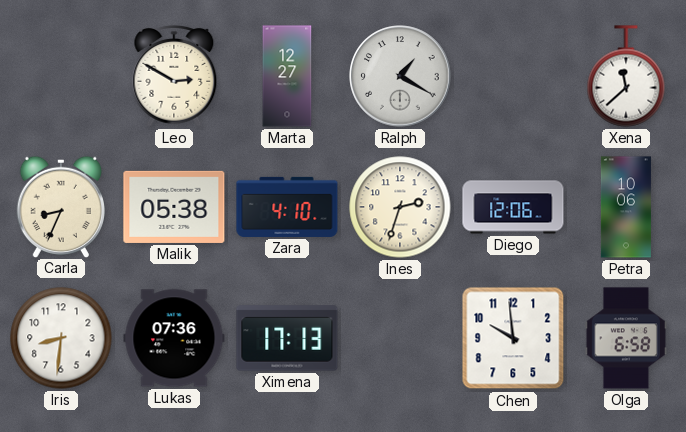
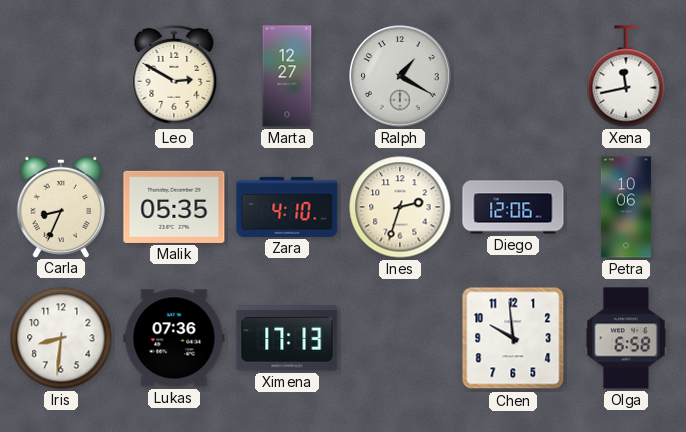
Xena: 11:38 -> 11:43
Malik: 05:38 -> 05:35
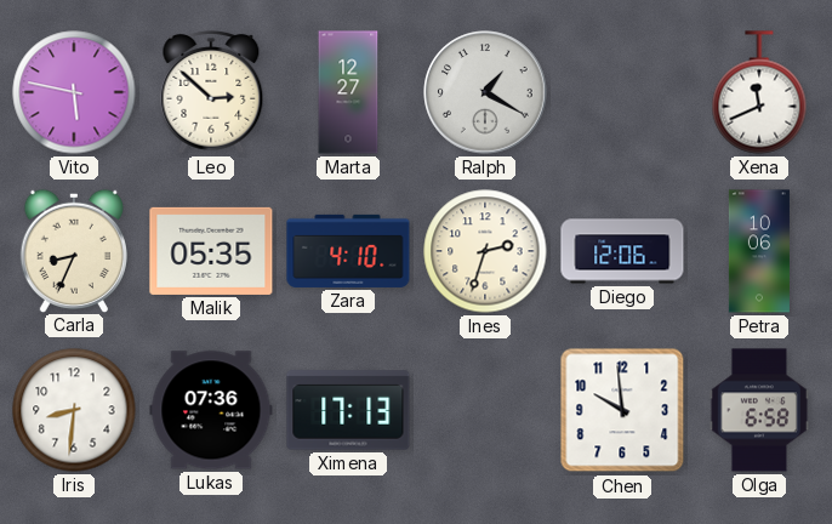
Vito: none -> 5:47
Leo: 2:50 -> 2:52
Xena: 11:43 -> 11:41
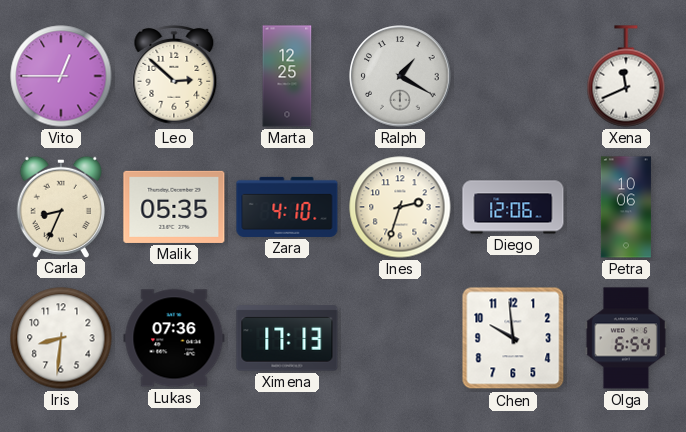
Vito: 5:47 -> 12:45
Marta: 12:27 -> 12:25
Olga: 6:58 -> 6:54
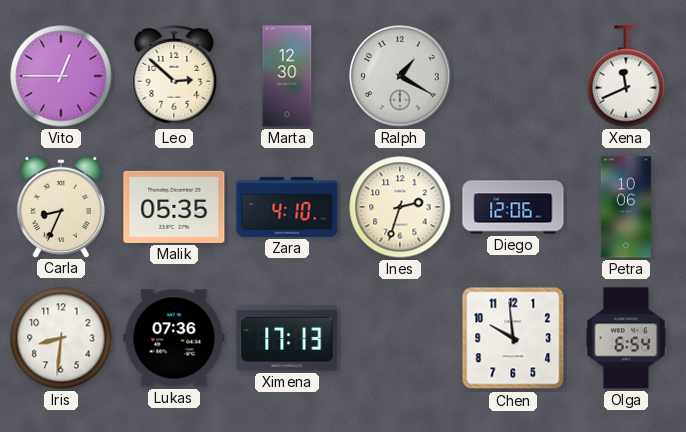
Marta: 12:25 -> 12:30
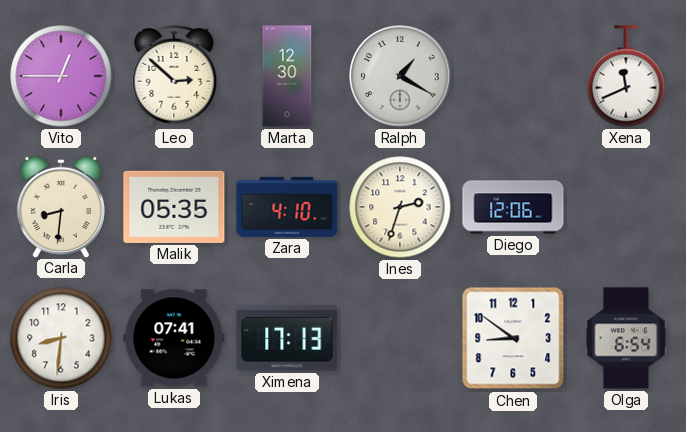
Carla: 8:34 -> 8:31
Petra: 10:06 -> none
Lukas: 07:36 -> 07:41
Chen: 9:59 -> 8:51
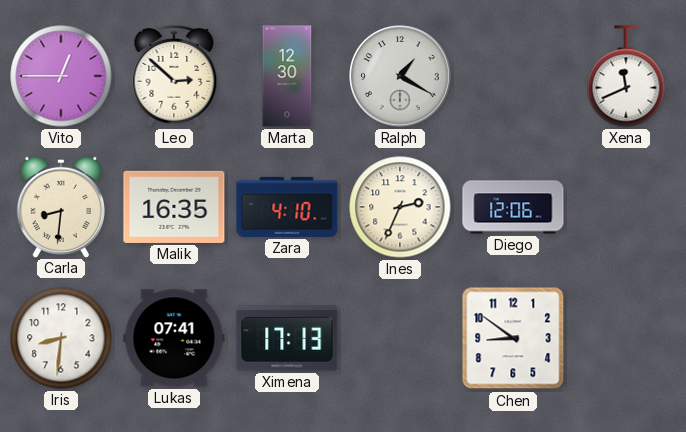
Malik: 05:35 -> 16:35
Ines: 2:33 -> 2:34
Olga: 6:54 -> none
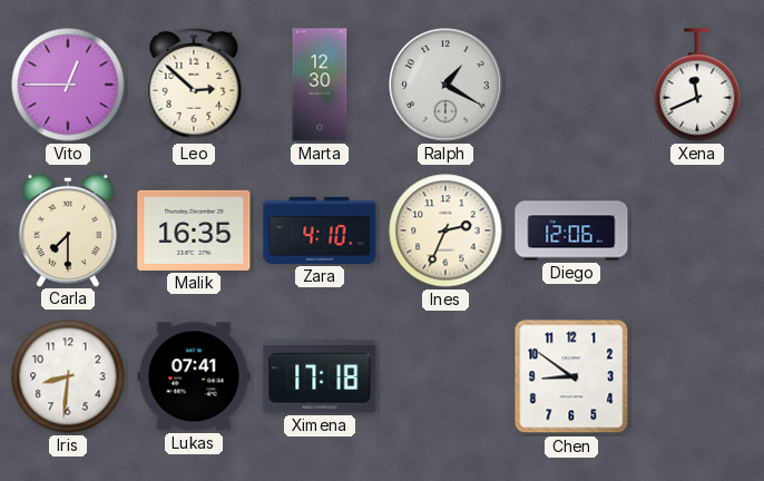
Carla: 8:31 -> 7:30
Ximena: 17:13 -> 17:18
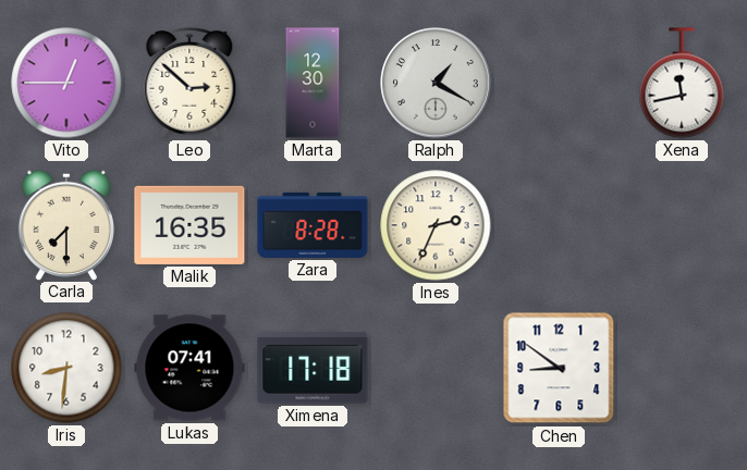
Xena: 11:41 -> 11:43
Zara: 4:10 -> 8:28
Diego: 12:06 -> none
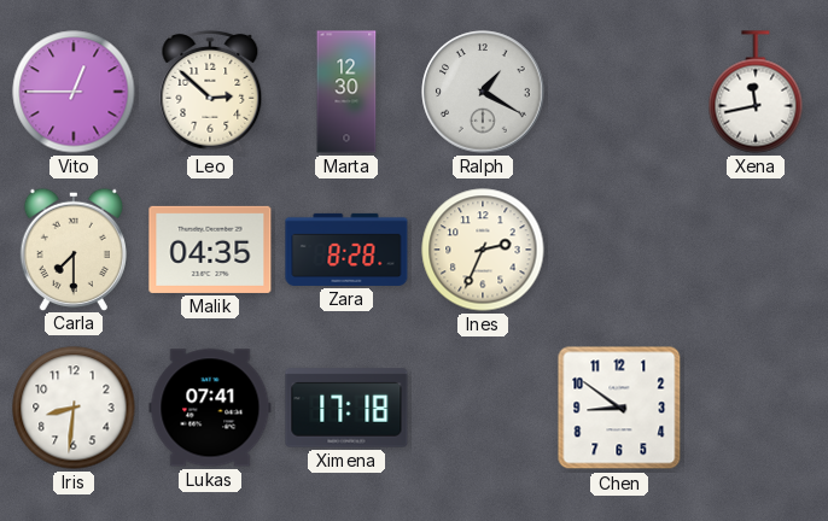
Malik: 16:35 -> 04:35
